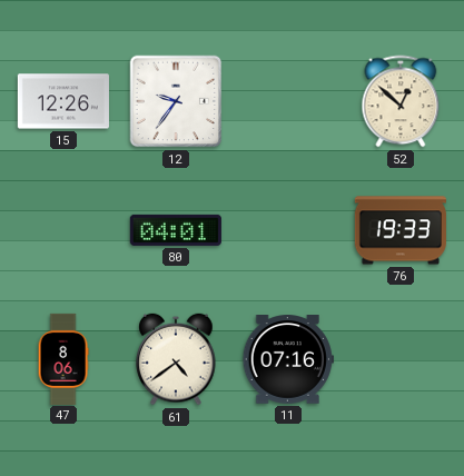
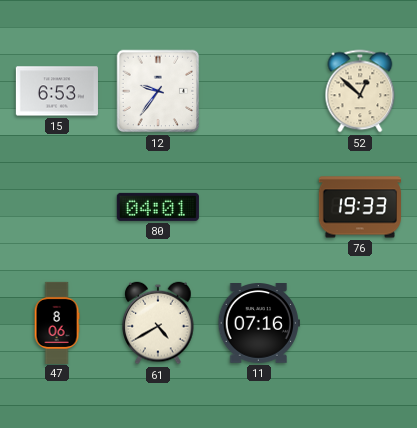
15: 12:26 -> 6:53
61: 4:39 -> 4:40
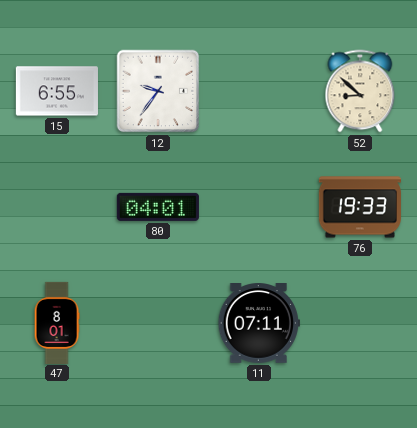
15: 6:53 -> 6:55
52: 12:52 -> 8:52
47: 8:06 -> 8:01
61: 4:40 -> none
11: 07:16 -> 07:11
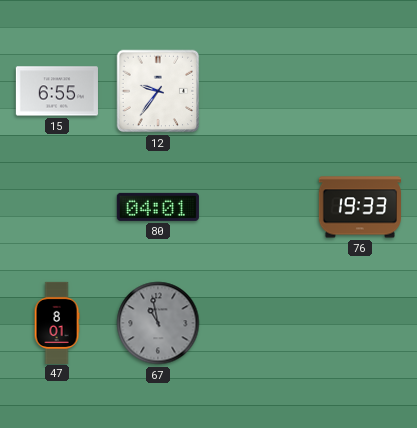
52: 8:52 -> none
67: none -> 10:58
11: 07:11 -> none
